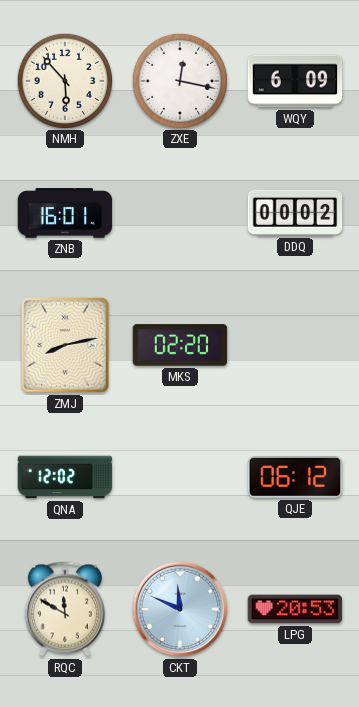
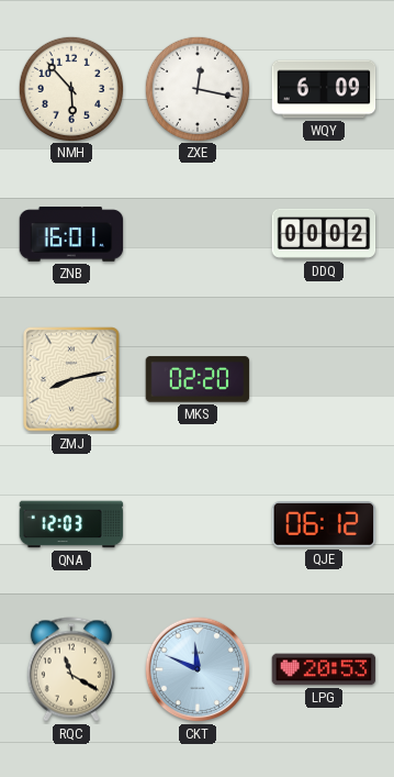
QNA: 12:02 -> 12:03
RQC: 11:50 -> 11:20
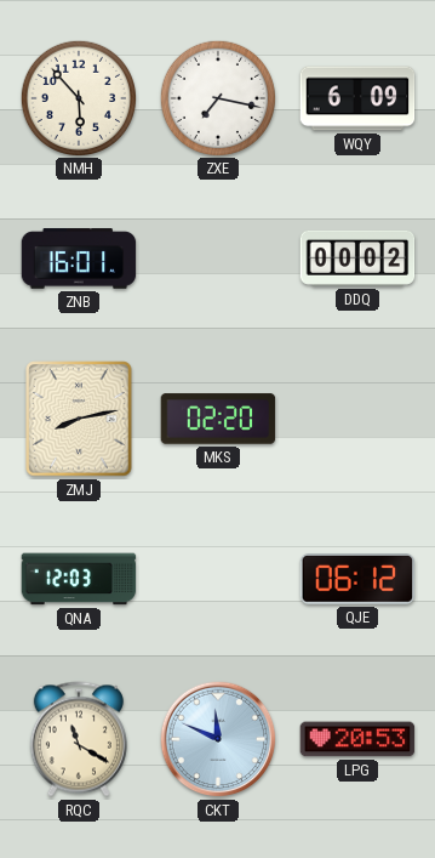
ZXE: 12:17 -> 7:17
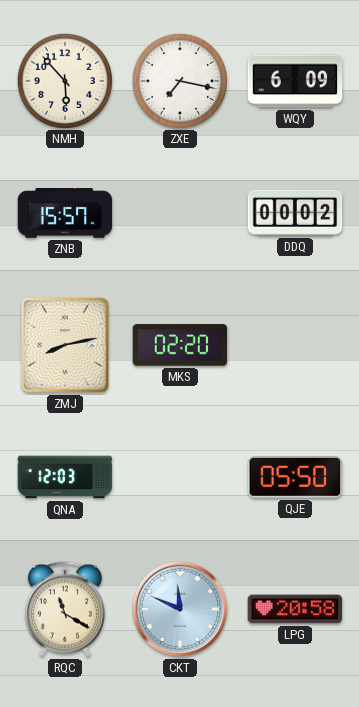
ZNB: 16:01 -> 15:57
QJE: 06:12 -> 05:50
LPG: 20:53 -> 20:58
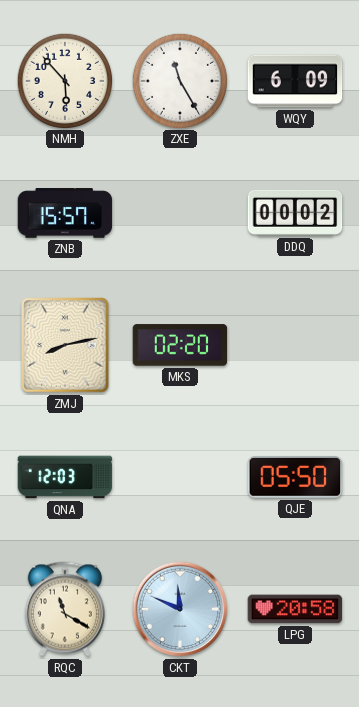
ZXE: 7:17 -> 11:25
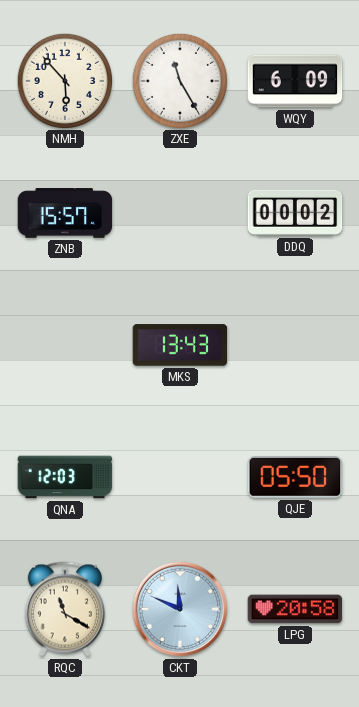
ZMJ: 8:13 -> none
MKS: 02:20 -> 13:43
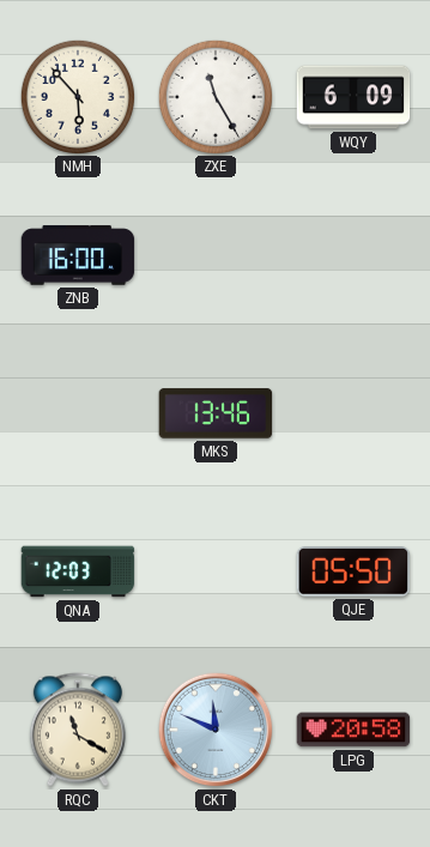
ZNB: 15:57 -> 16:00
DDQ: 00:02 -> none
MKS: 13:43 -> 13:46
